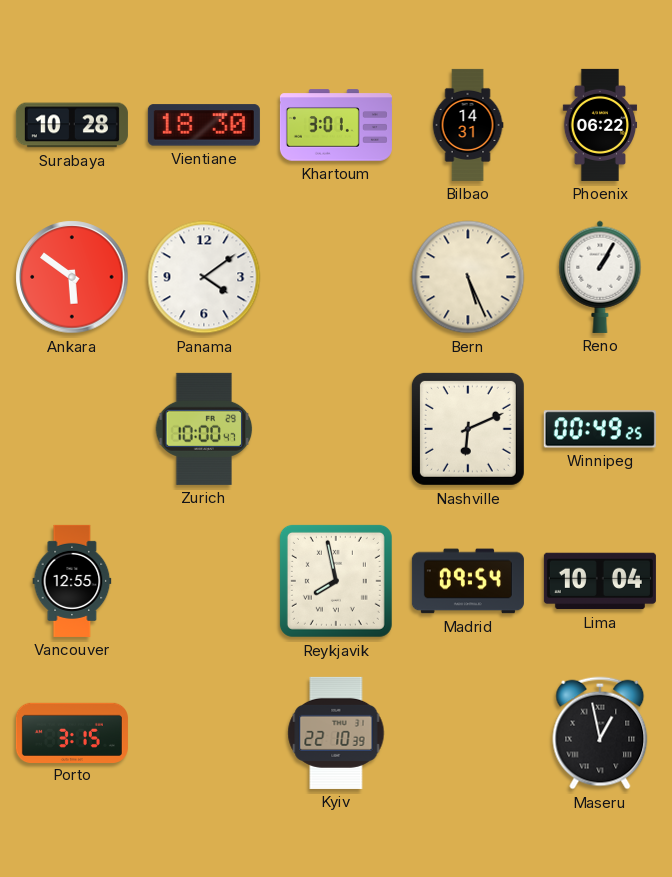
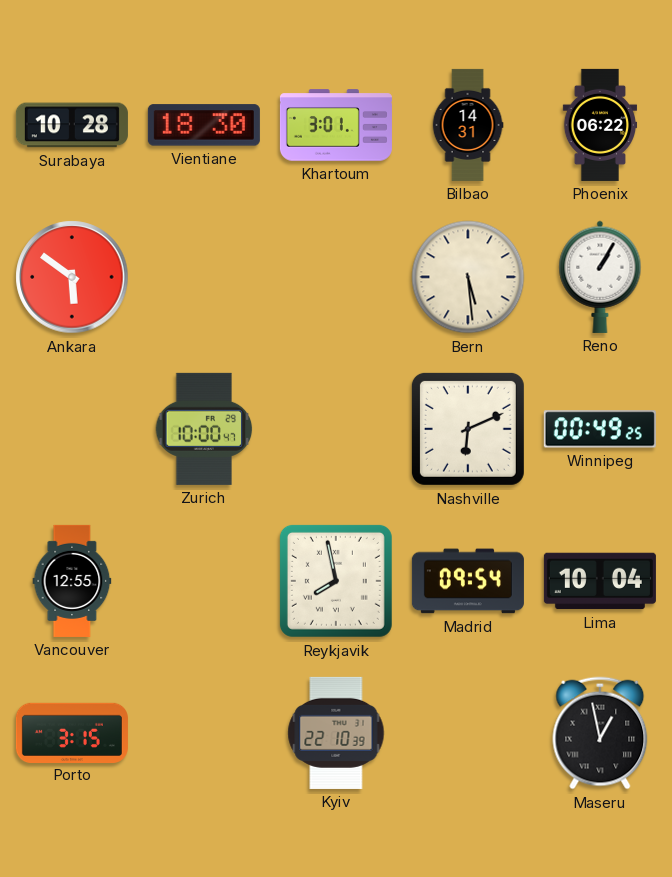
Panama: 4:09 -> none
Bern: 5:26 -> 5:29
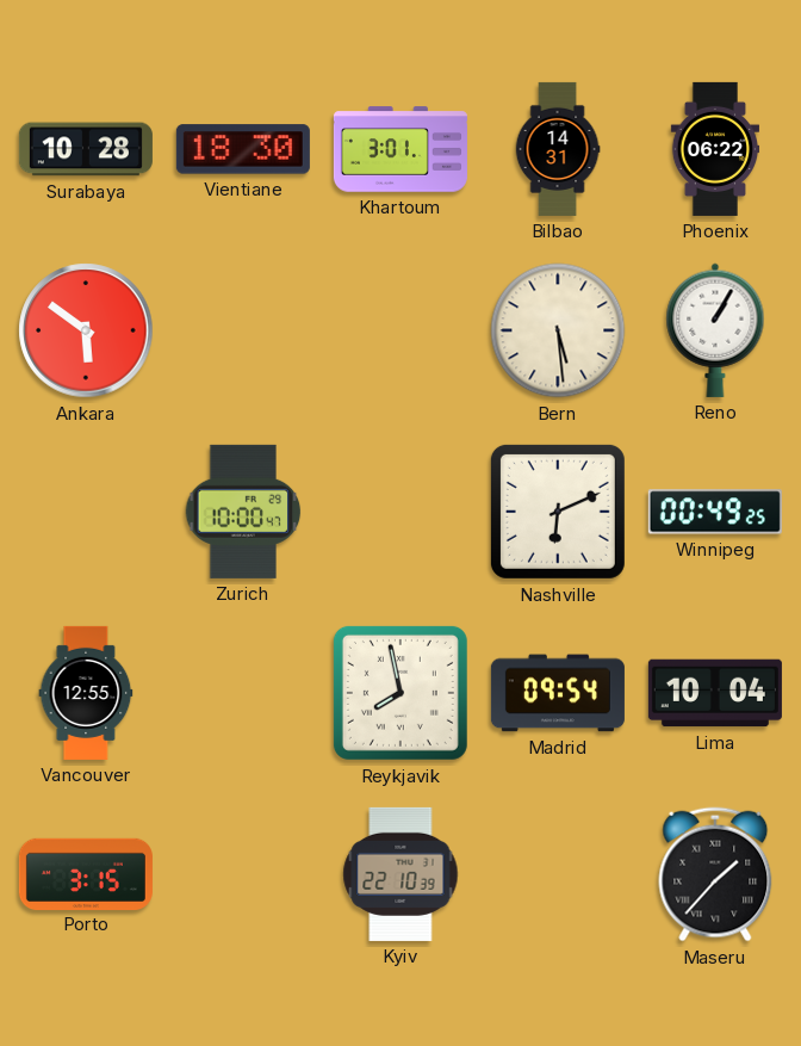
Maseru: 12:58 -> 1:37
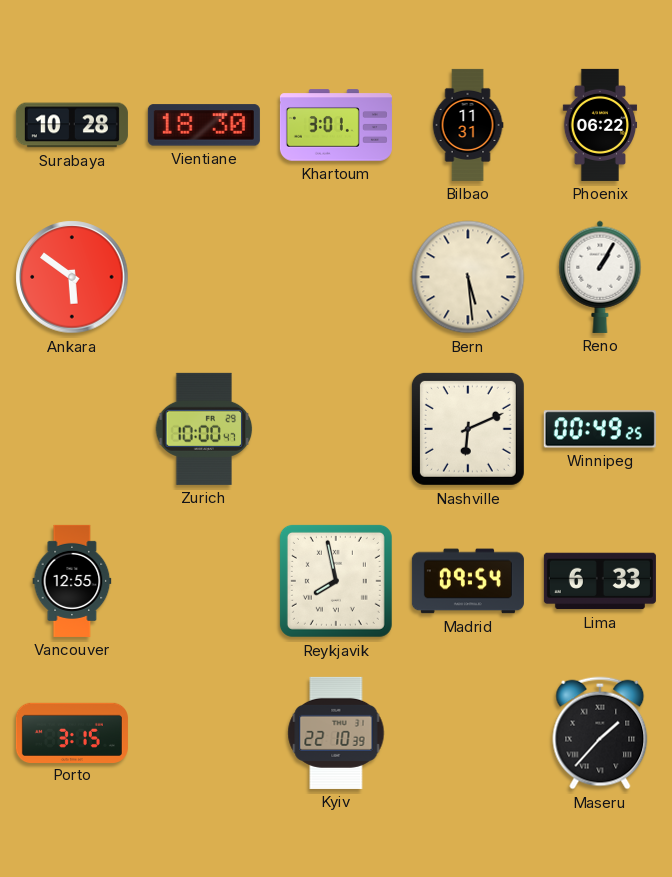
Bilbao: 14:31 -> 11:31
Lima: 10:04 -> 6:33
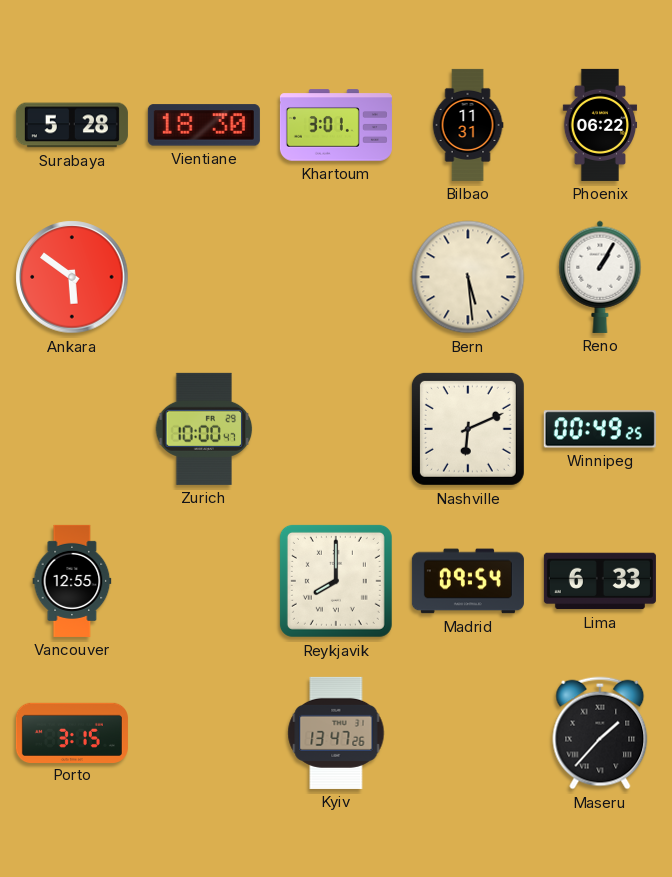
Surabaya: 10:28 -> 5:28
Reykjavik: 7:58 -> 8:00
Kyiv: 22:10 -> 13:47
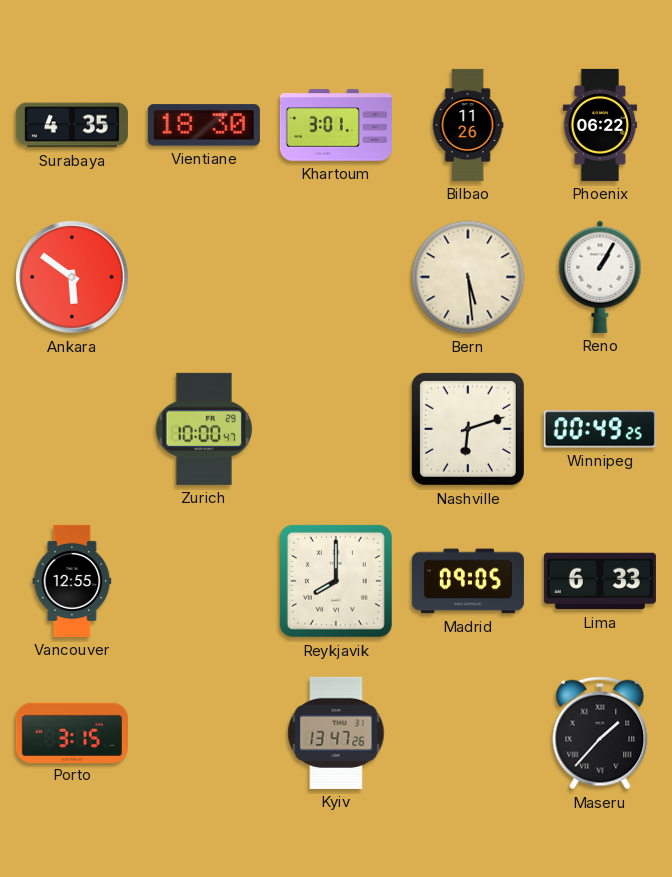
Surabaya: 5:28 -> 4:35
Bilbao: 11:31 -> 11:26
Nashville: 6:11 -> 6:12
Madrid: 09:54 -> 09:05
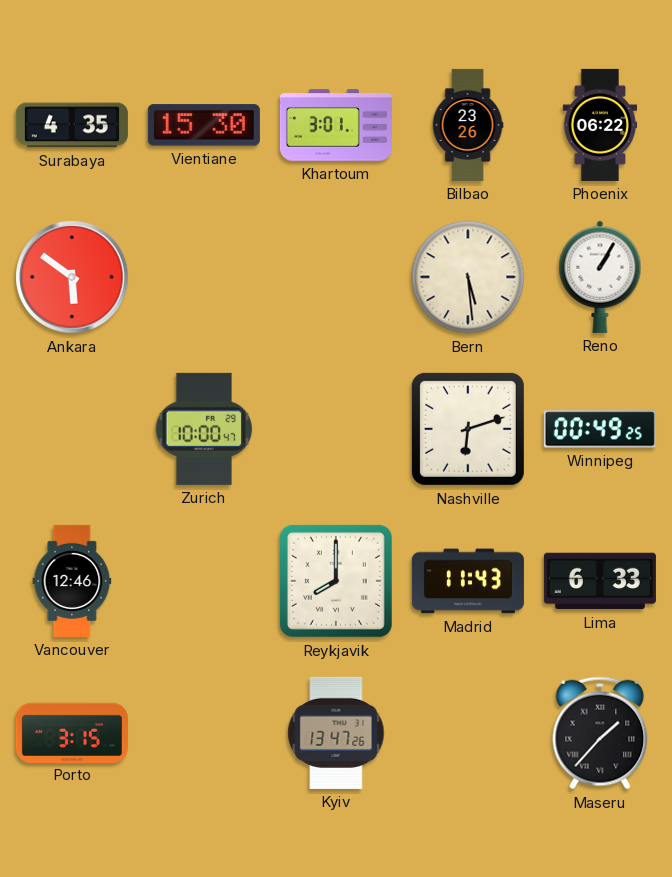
Vientiane: 18:30 -> 15:30
Bilbao: 11:26 -> 23:26
Vancouver: 12:55 -> 12:46
Madrid: 09:05 -> 11:43
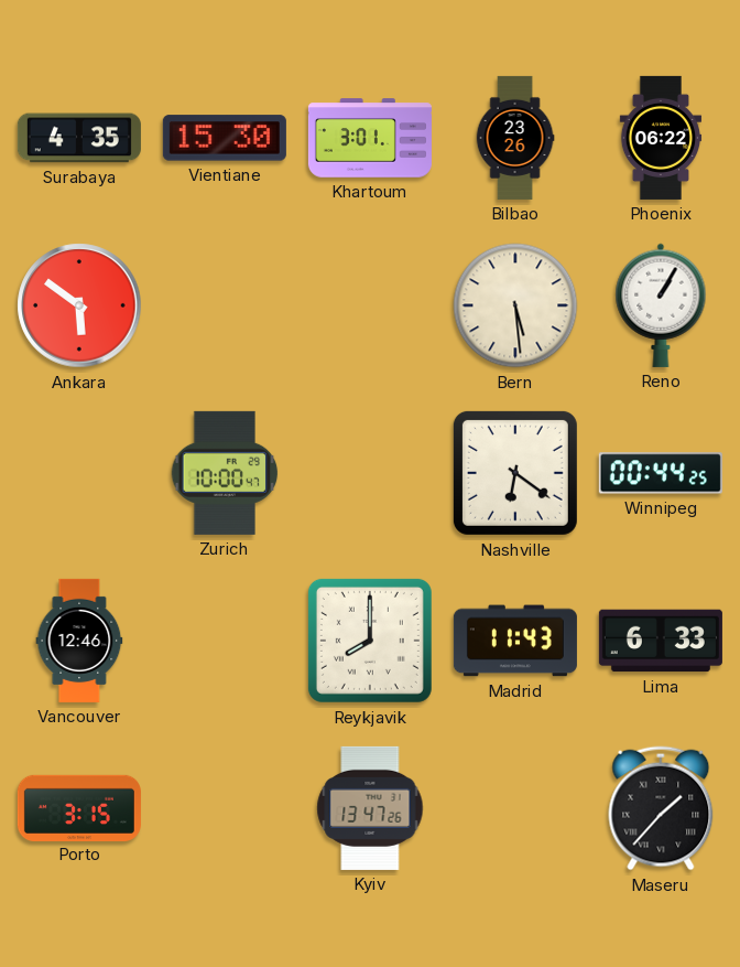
Nashville: 6:12 -> 6:21
Winnipeg: 00:49 -> 00:44
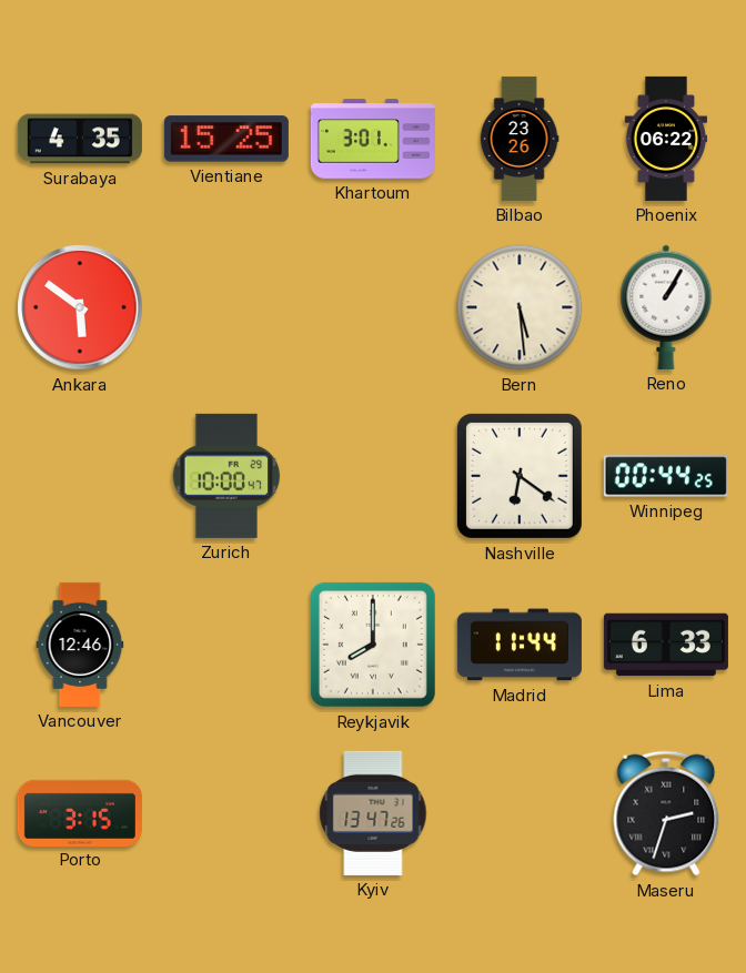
Vientiane: 15:30 -> 15:25
Madrid: 11:43 -> 11:44
Maseru: 1:37 -> 2:33
